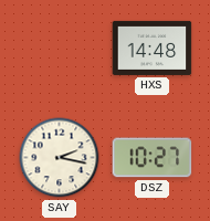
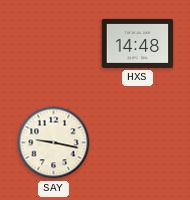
SAY: 2:17 -> 9:17
DSZ: 10:27 -> none
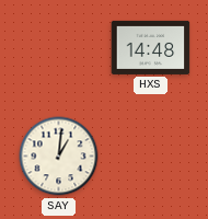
SAY: 9:17 -> 1:01
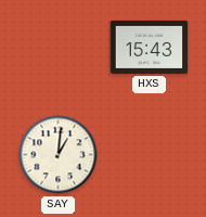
HXS: 14:48 -> 15:43
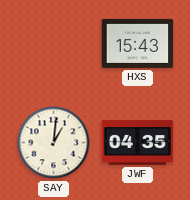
JWF: none -> 04:35
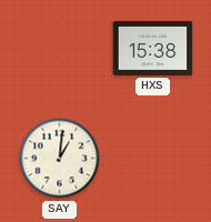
HXS: 15:43 -> 15:38
JWF: 04:35 -> none
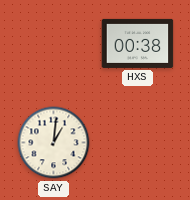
HXS: 15:38 -> 00:38
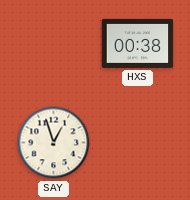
SAY: 1:01 -> 12:57
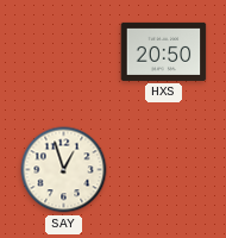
HXS: 00:38 -> 20:50
